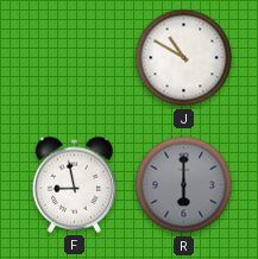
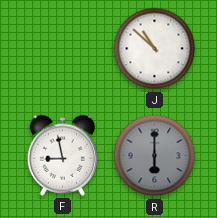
J: 10:50 -> 10:52
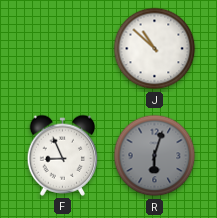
F: 8:58 -> 8:56
R: 6:00 -> 6:03
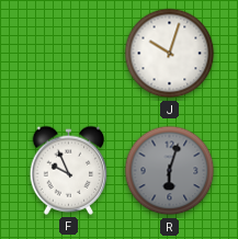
J: 10:52 -> 10:03
F: 8:56 -> 9:56
